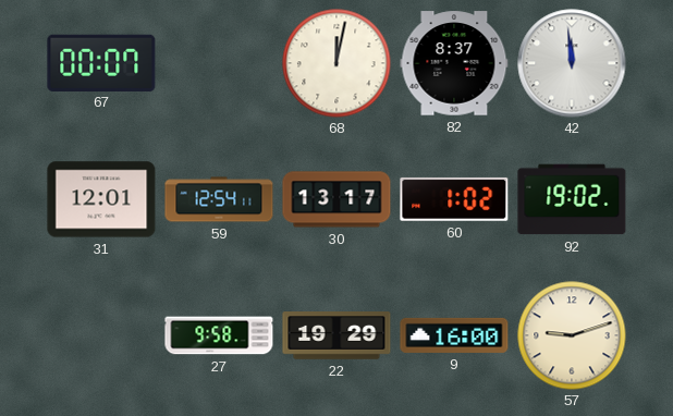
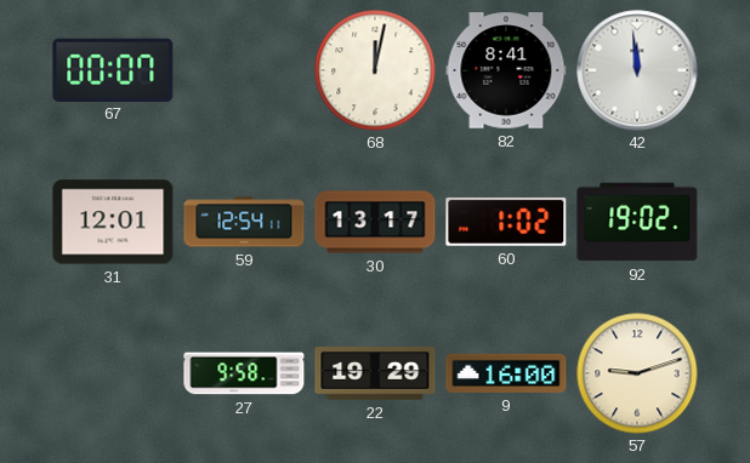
82: 8:37 -> 8:41
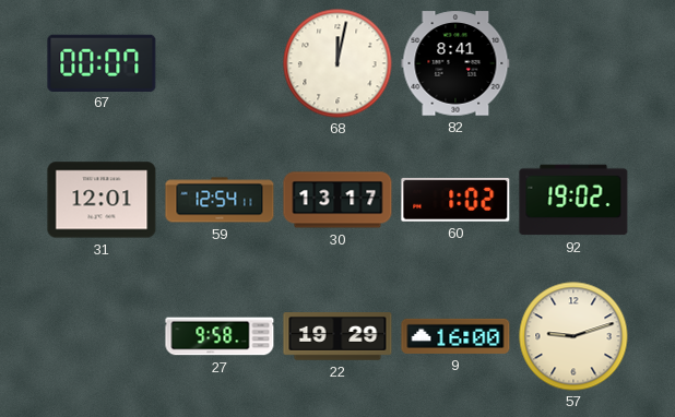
42: 11:59 -> none
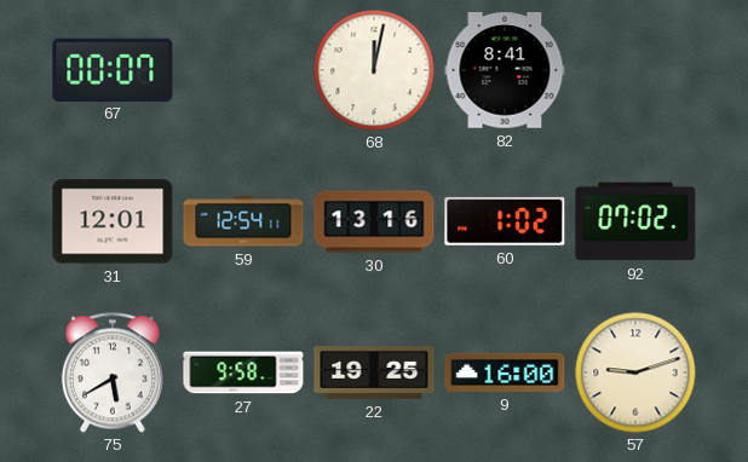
30: 13:17 -> 13:16
92: 19:02 -> 07:02
75: none -> 5:40
22: 19:29 -> 19:25
